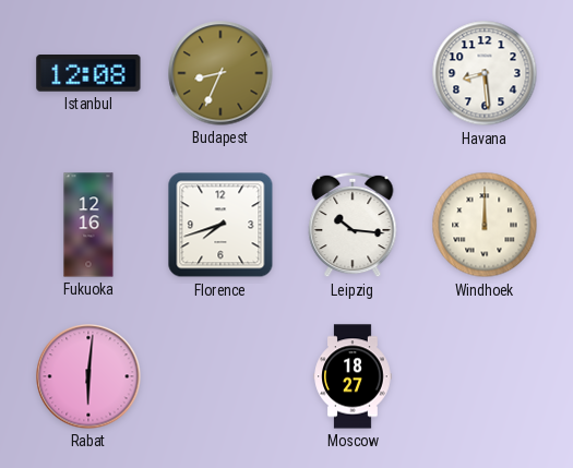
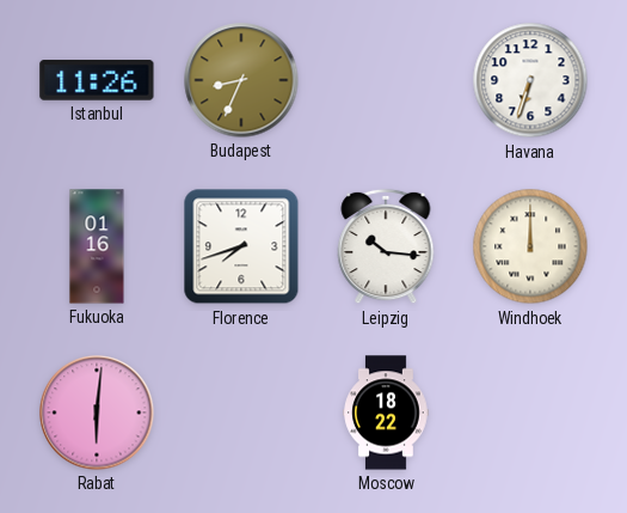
Istanbul: 12:08 -> 11:26
Havana: 8:29 -> 6:33
Fukuoka: 12:16 -> 01:16
Moscow: 18:27 -> 18:22
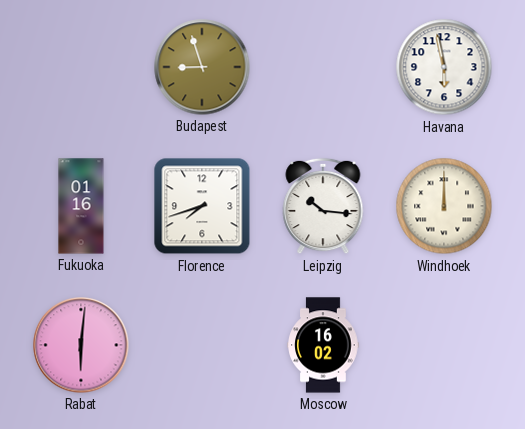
Istanbul: 11:26 -> none
Budapest: 8:34 -> 8:57
Havana: 6:33 -> 5:58
Moscow: 18:22 -> 16:02
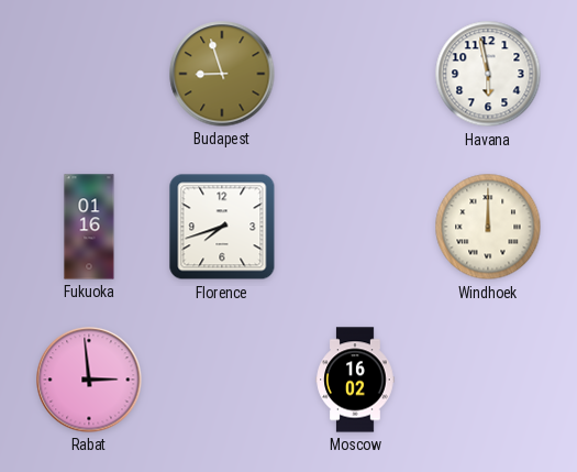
Leipzig: 10:16 -> none
Rabat: 6:01 -> 2:59
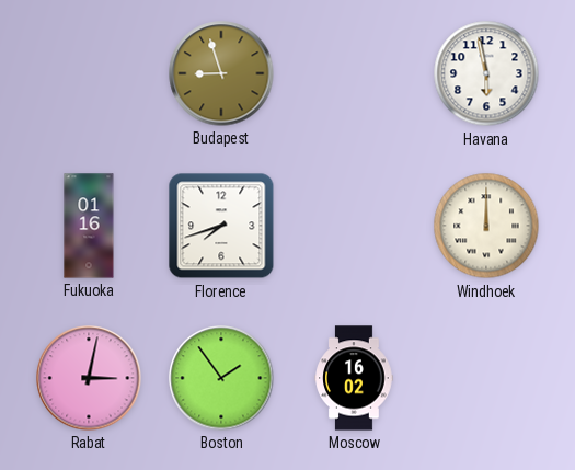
Rabat: 2:59 -> 3:02
Boston: none -> 1:54
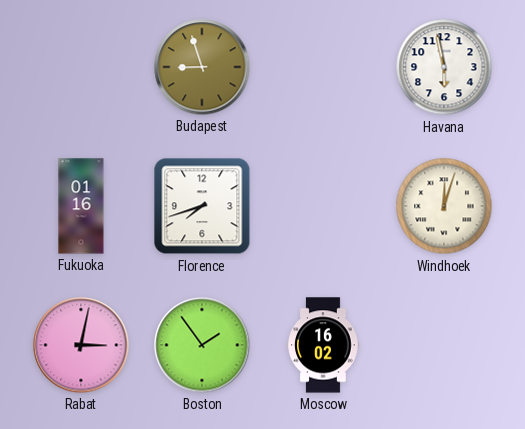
Windhoek: 12:00 -> 12:03
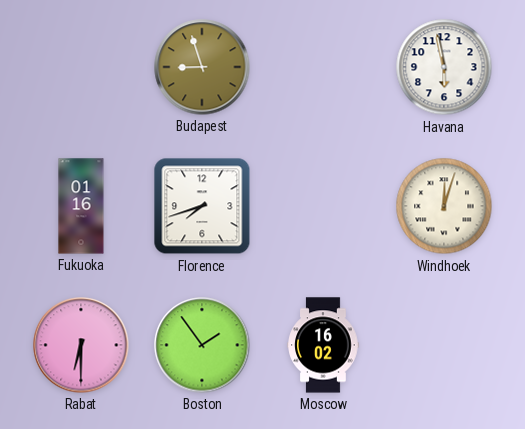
Rabat: 3:02 -> 6:30
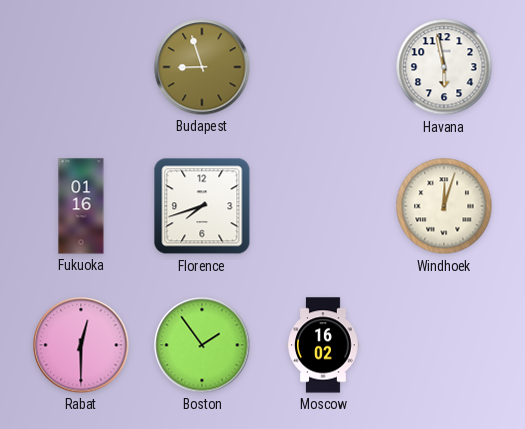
Rabat: 6:30 -> 12:30
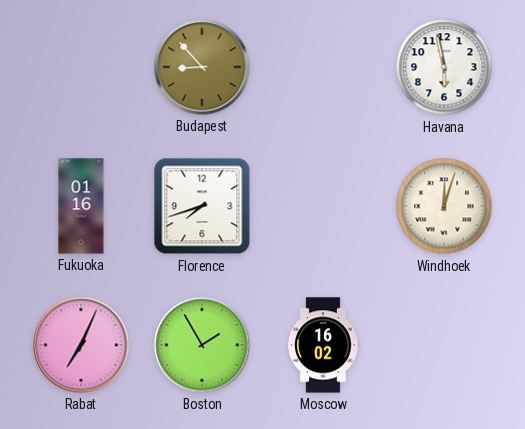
Budapest: 8:57 -> 8:53
Rabat: 12:30 -> 7:04
Boston: 1:54 -> 1:55
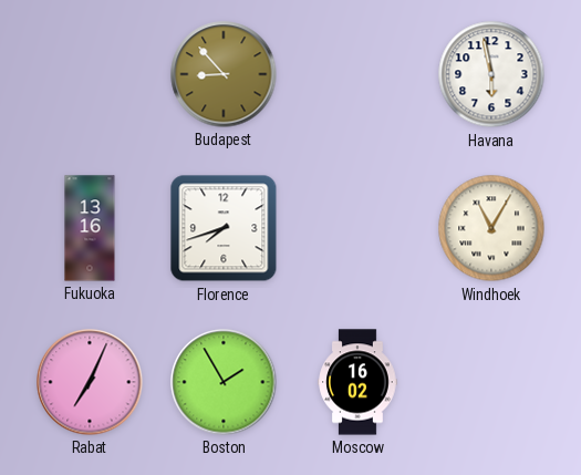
Fukuoka: 01:16 -> 13:16
Windhoek: 12:03 -> 11:05
